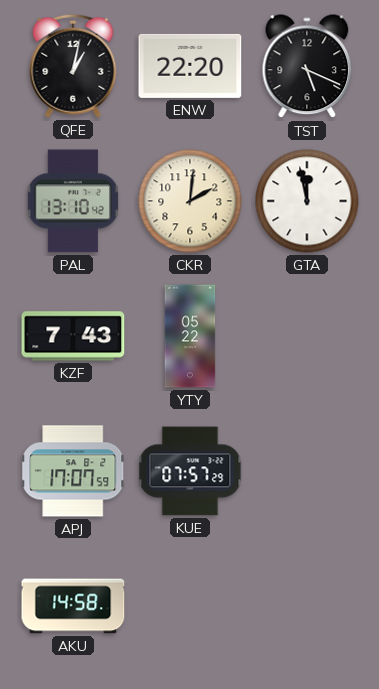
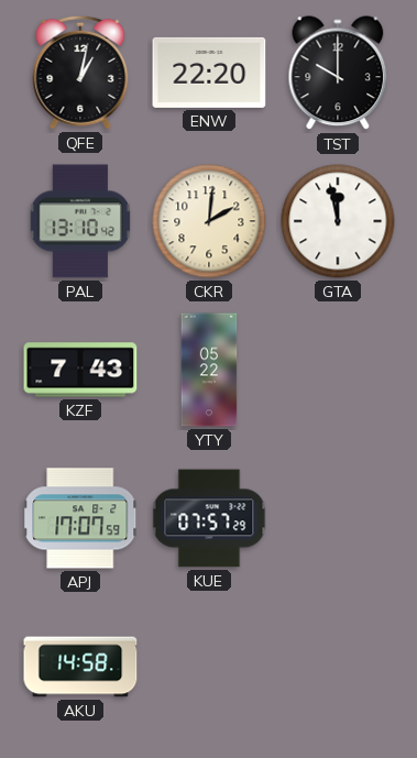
TST: 5:19 -> 10:00
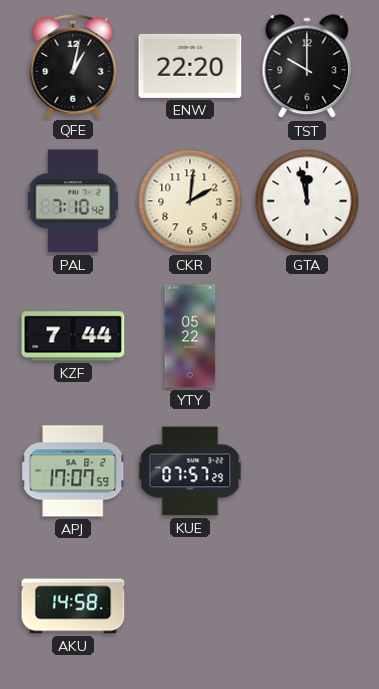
PAL: 13:10 -> 7:10
KZF: 7:43 -> 7:44
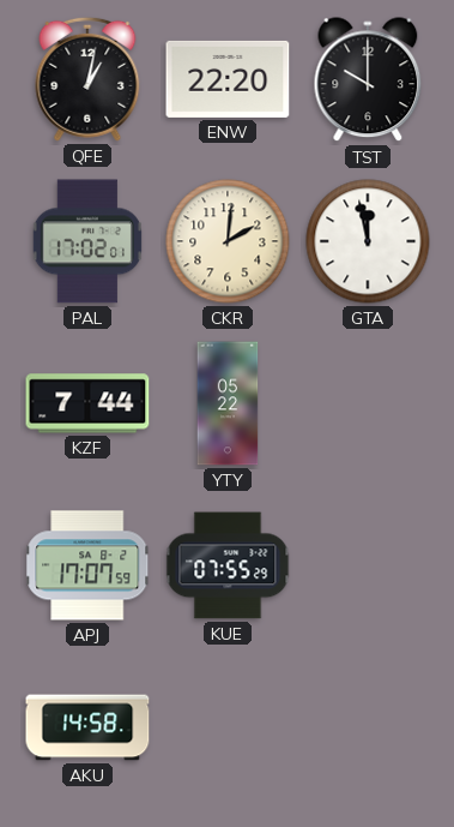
PAL: 7:10 -> 17:02
KUE: 07:57 -> 07:55
